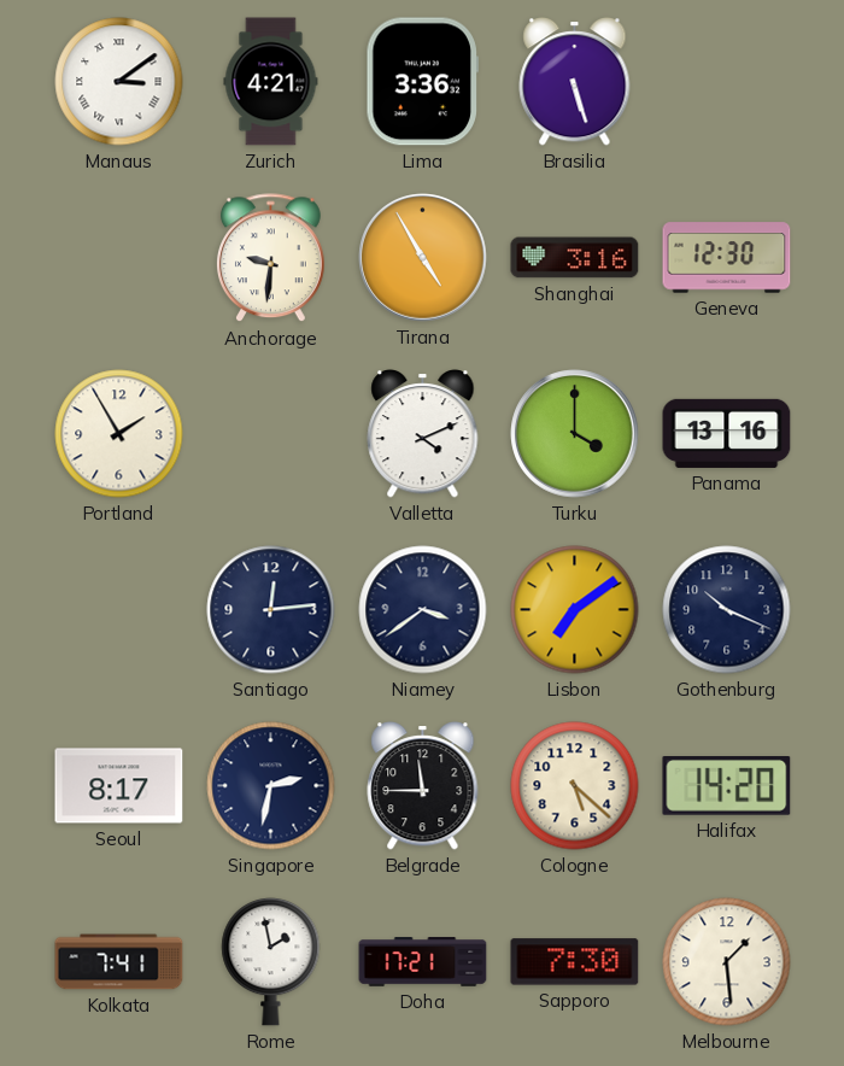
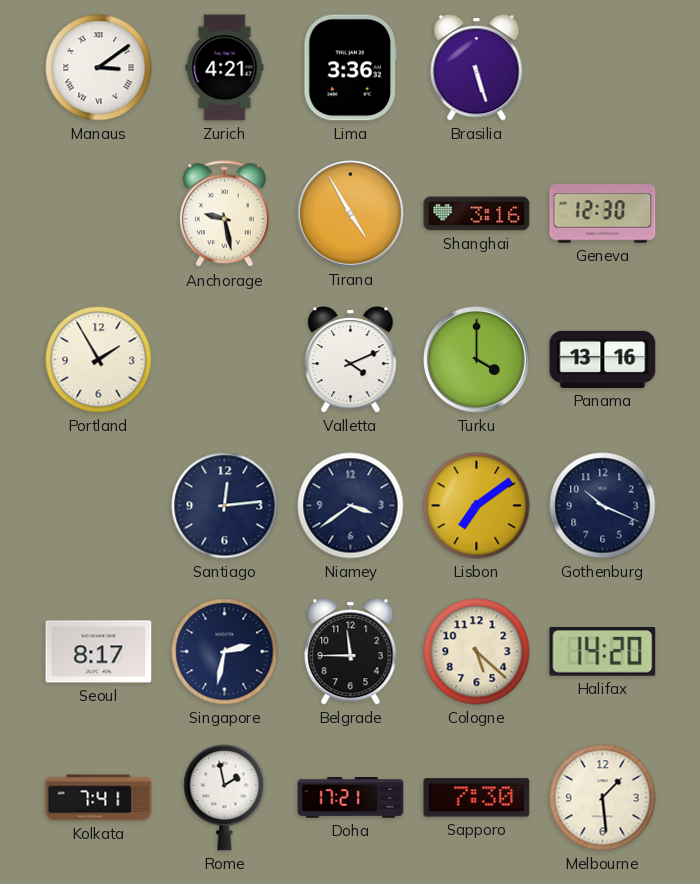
Anchorage: 9:31 -> 9:28
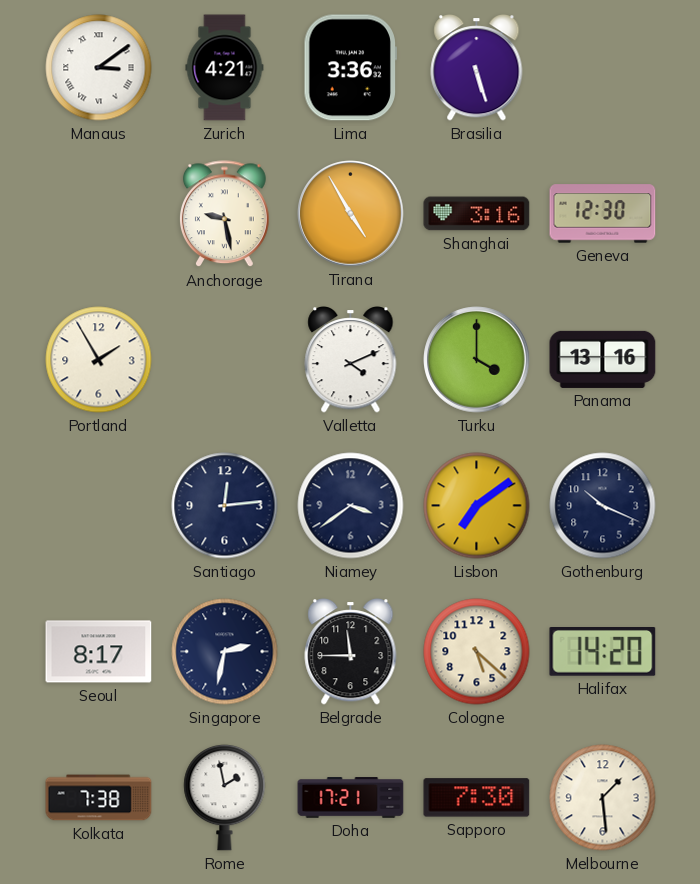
Kolkata: 7:41 -> 7:38
